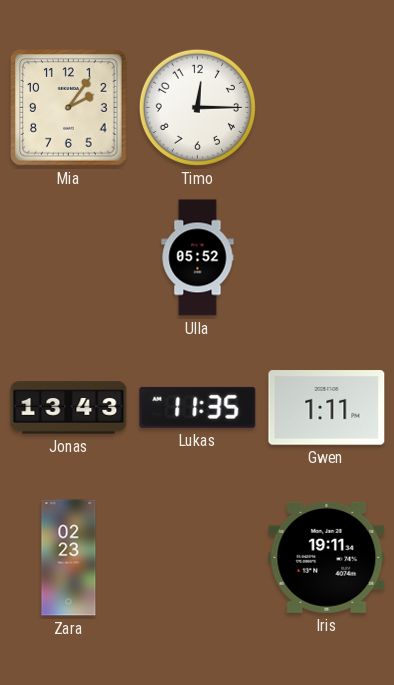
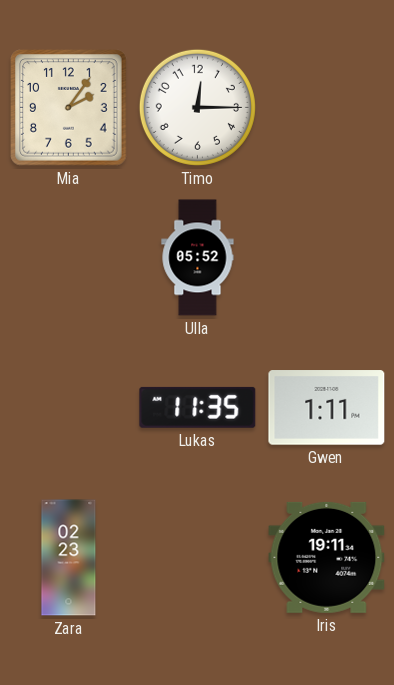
Jonas: 13:43 -> none
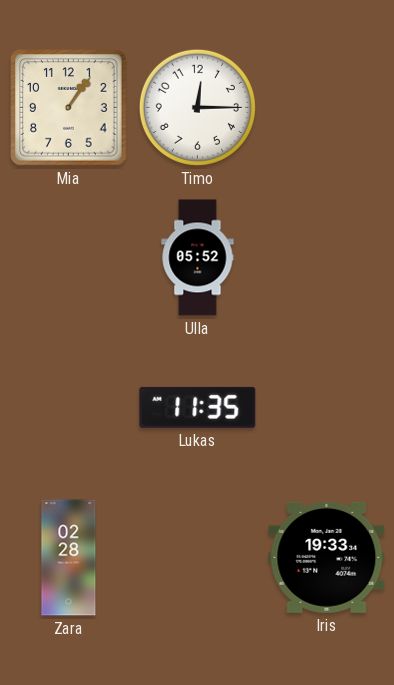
Mia: 2:06 -> 1:06
Gwen: 1:11 -> none
Zara: 02:23 -> 02:28
Iris: 19:11 -> 19:33
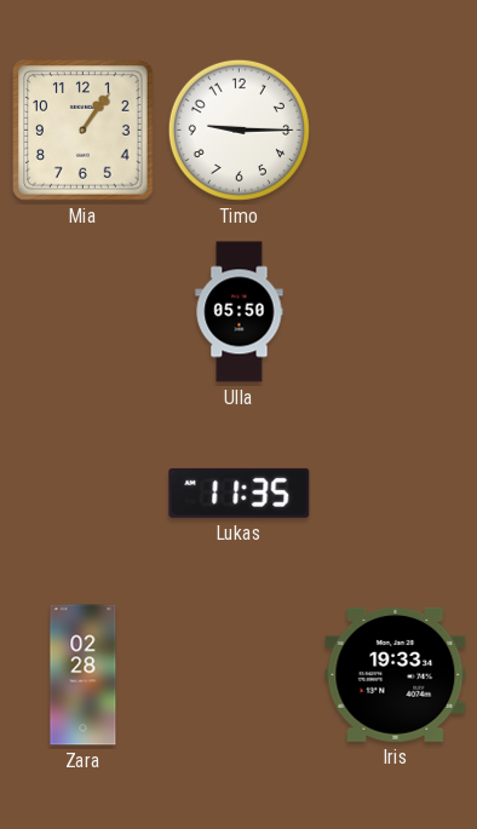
Timo: 12:15 -> 9:15
Ulla: 05:52 -> 05:50
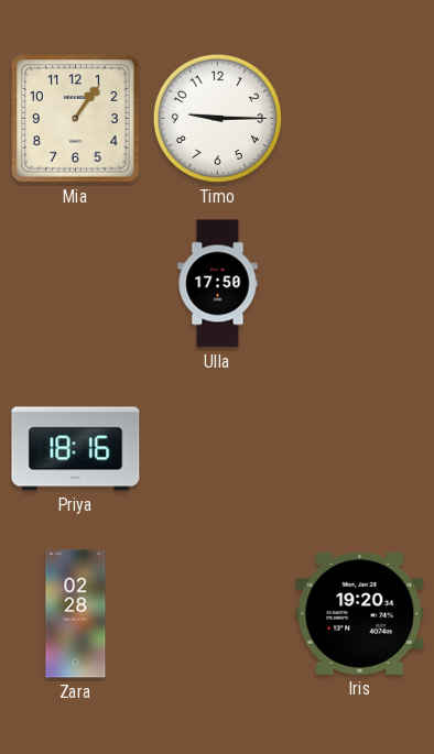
Ulla: 05:50 -> 17:50
Priya: none -> 18:16
Lukas: 11:35 -> none
Iris: 19:33 -> 19:20
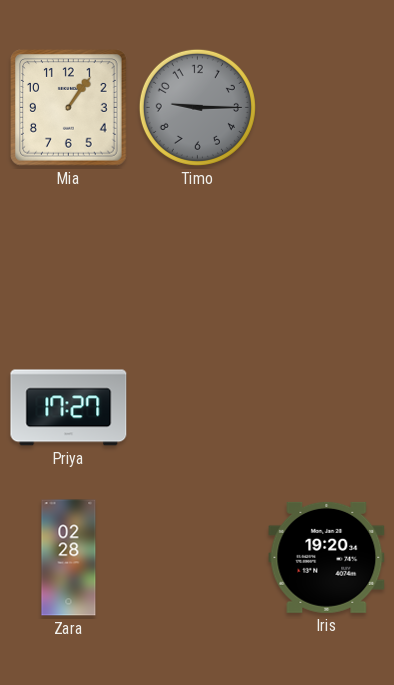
Timo dial: white -> grey
Ulla: 17:50 -> none
Priya: 18:16 -> 17:27
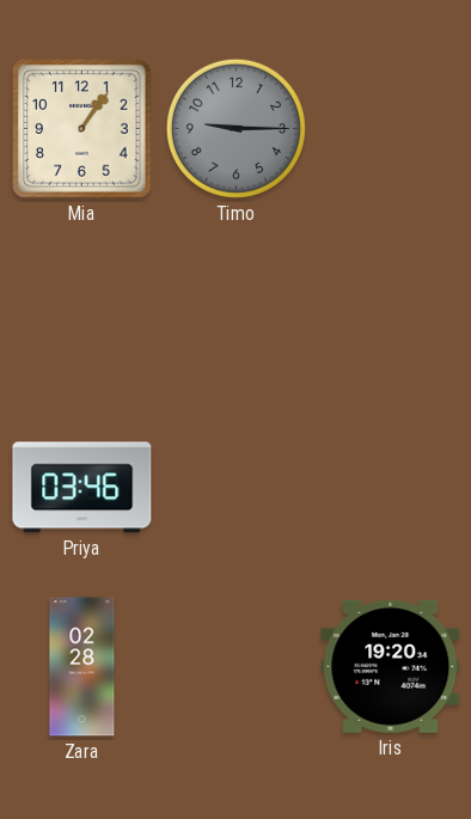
Priya: 17:27 -> 03:46
